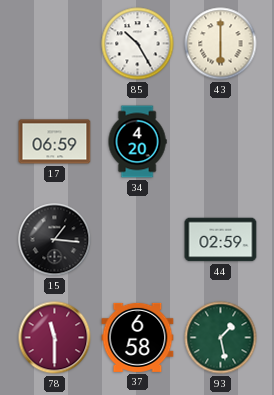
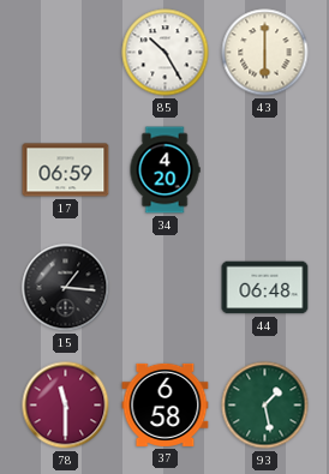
44: 02:59 -> 06:48
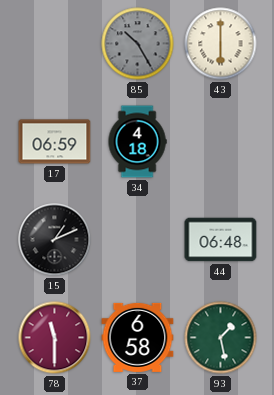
85 dial: white -> grey
34: 4:20 -> 4:18
15: 1:16 -> 1:11
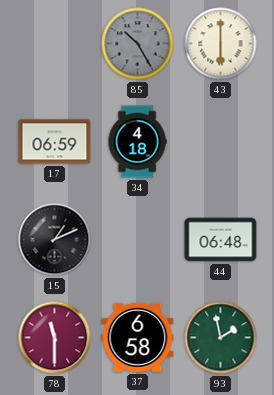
93: 1:28 -> 1:58
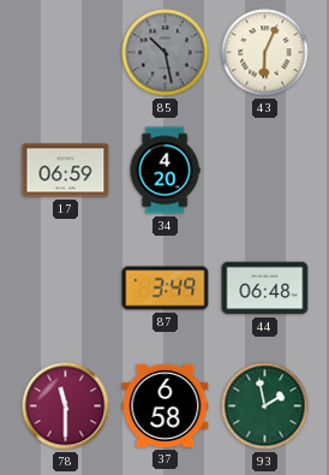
85: 10:25 -> 10:28
43: 6:00 -> 6:04
34: 4:18 -> 4:20
15: 1:11 -> none
87: none -> 3:49
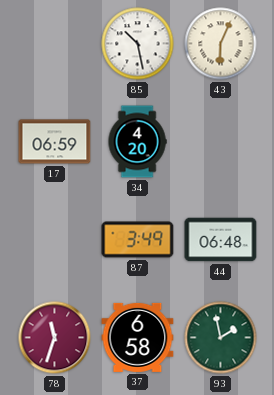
85 dial: grey -> white
78: 11:30 -> 11:33
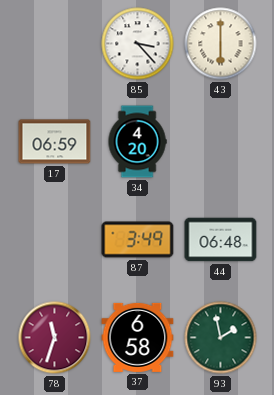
85: 10:28 -> 3:23
43: 6:04 -> 6:00
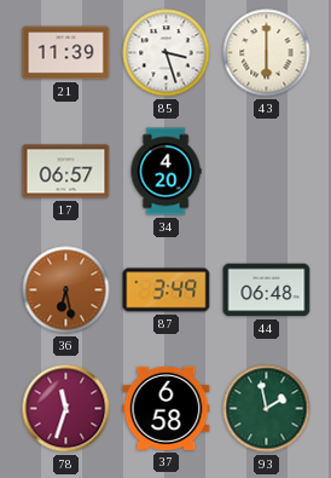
21: none -> 11:39
85: 3:23 -> 3:27
17: 06:59 -> 06:57
36: none -> 6:28
